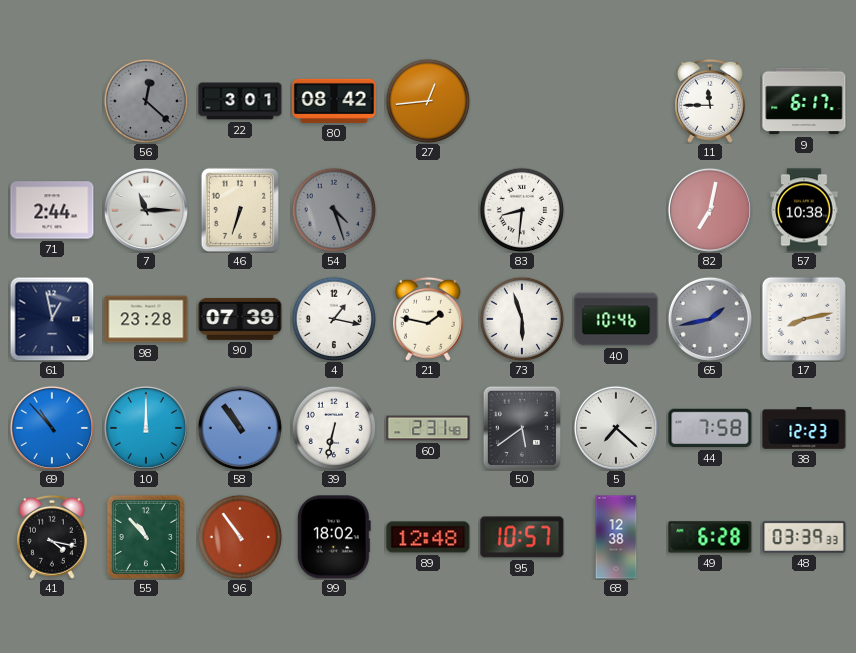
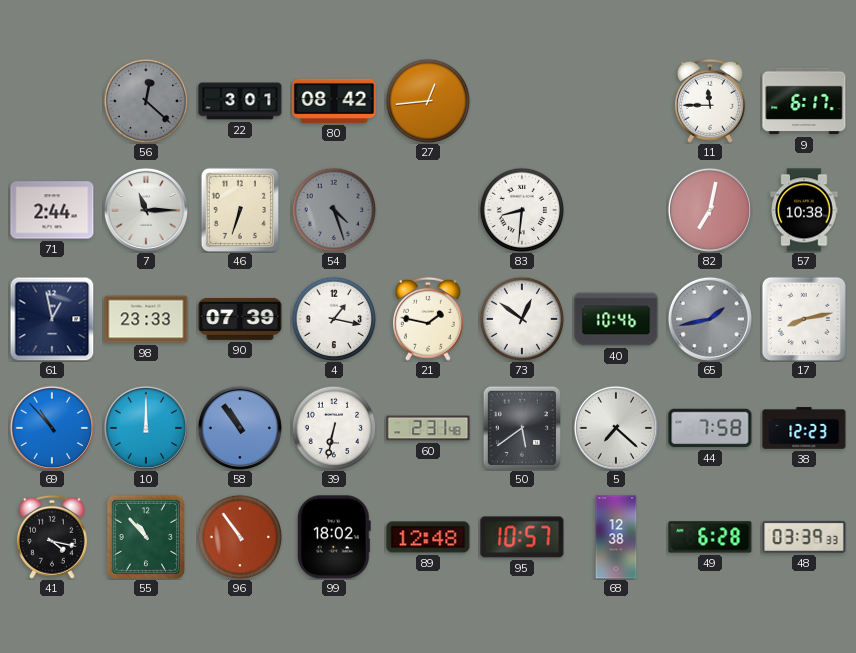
98: 23:28 -> 23:33
73: 5:57 -> 12:51
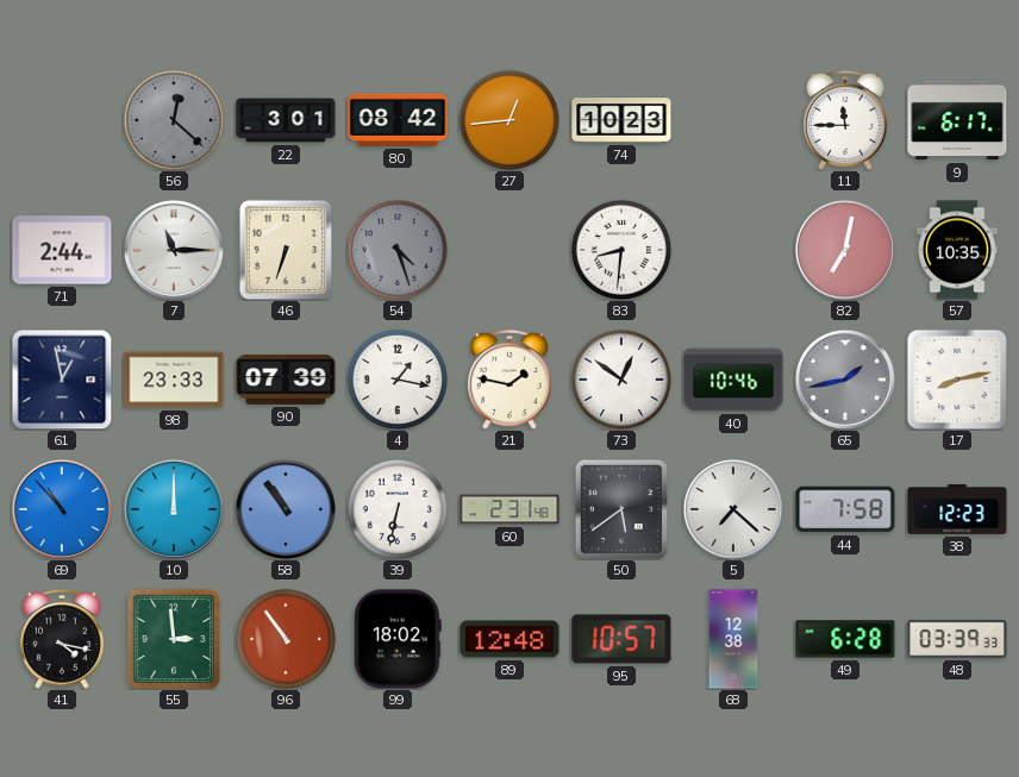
74: none -> 10:23
57: 10:38 -> 10:35
55: 10:53 -> 2:59
